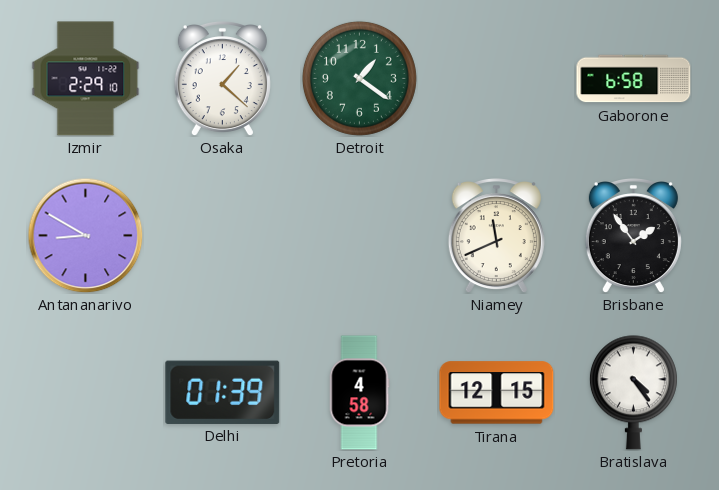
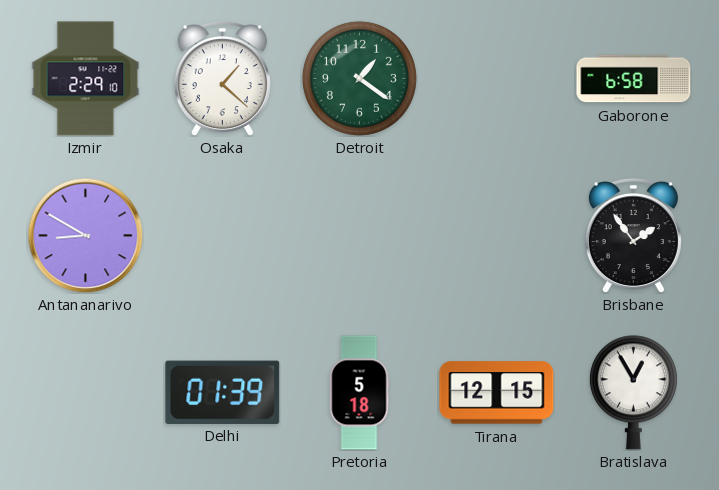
Niamey: 11:41 -> none
Pretoria: 4:58 -> 5:18
Bratislava: 4:24 -> 12:55
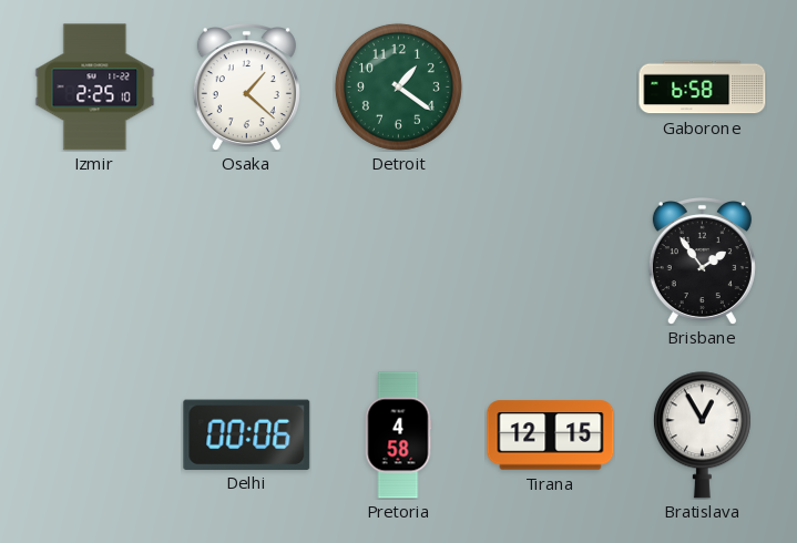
Izmir: 2:29 -> 2:25
Antananarivo: 8:50 -> none
Delhi: 01:39 -> 00:06
Pretoria: 5:18 -> 4:58
